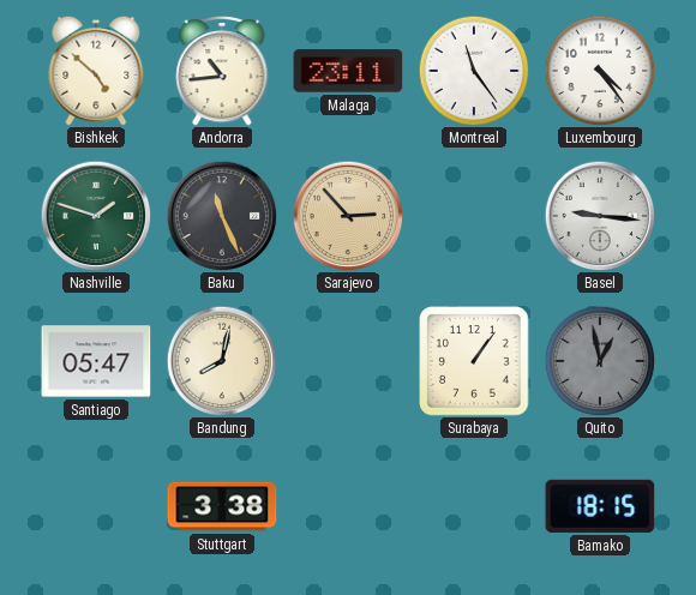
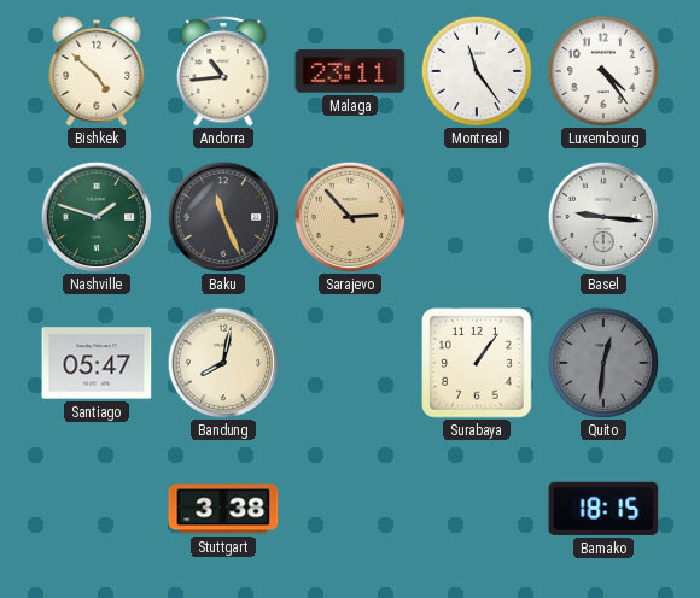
Quito: 12:58 -> 12:31
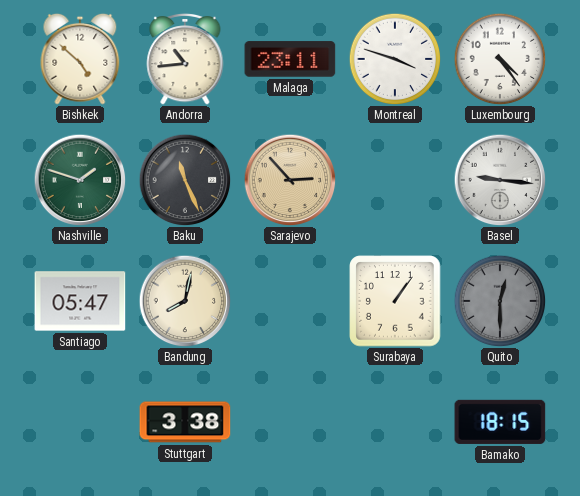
Montreal: 11:24 -> 3:48
Quito: 12:31 -> 12:30
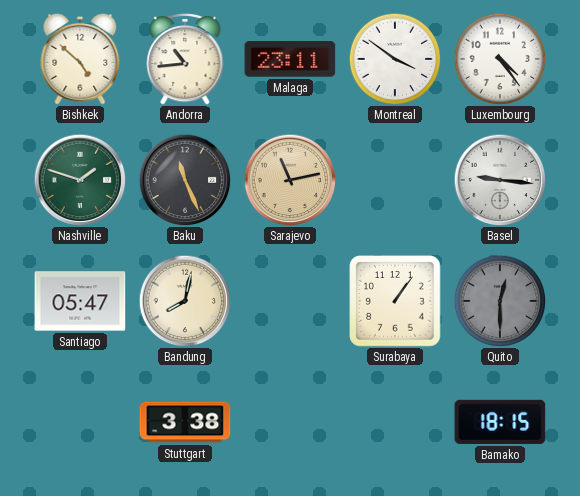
Montreal: 3:48 -> 3:51
Sarajevo: 2:53 -> 11:13
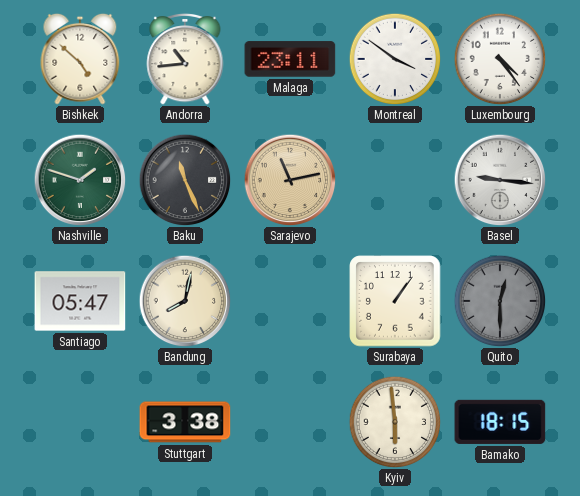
Kyiv: none -> 5:59
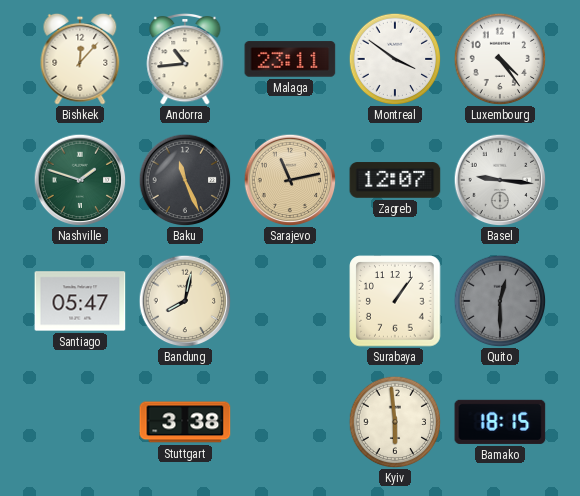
Bishkek: 4:52 -> 12:07
Zagreb: none -> 12:07
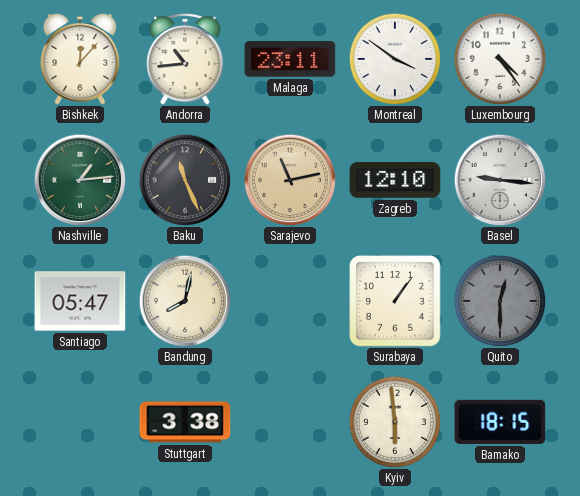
Nashville: 1:48 -> 1:14
Zagreb: 12:07 -> 12:10
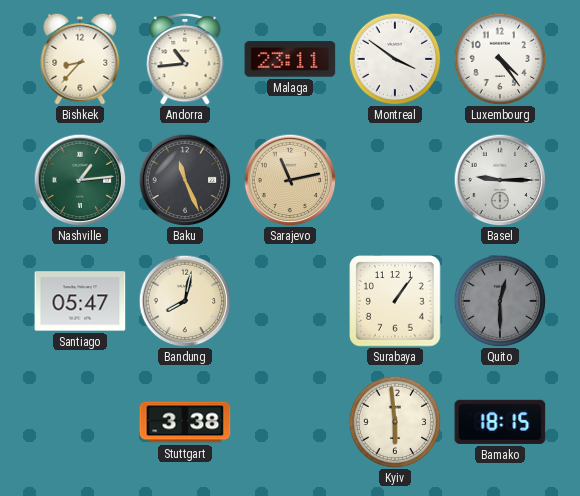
Bishkek: 12:07 -> 8:37
Zagreb: 12:10 -> none
Basel: 9:16 -> 9:15
